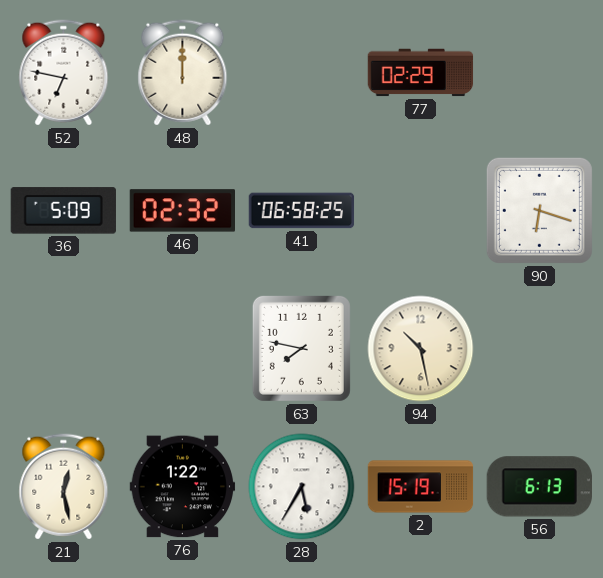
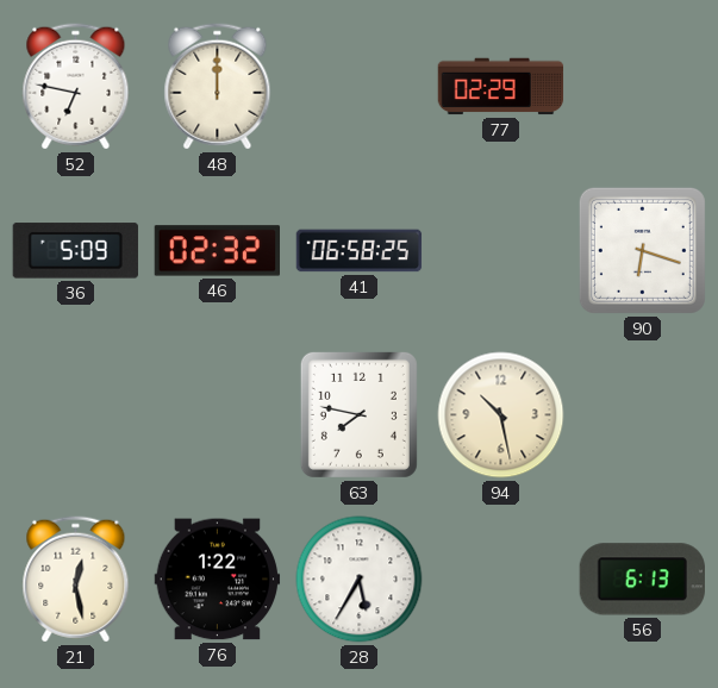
2: 15:19 -> none
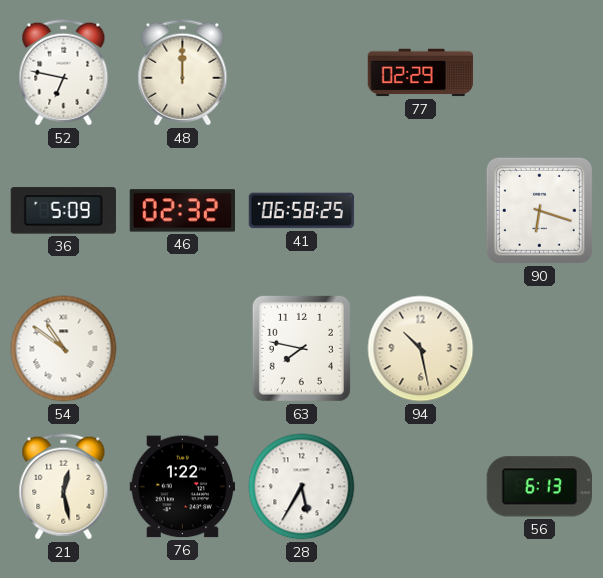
54: none -> 10:51
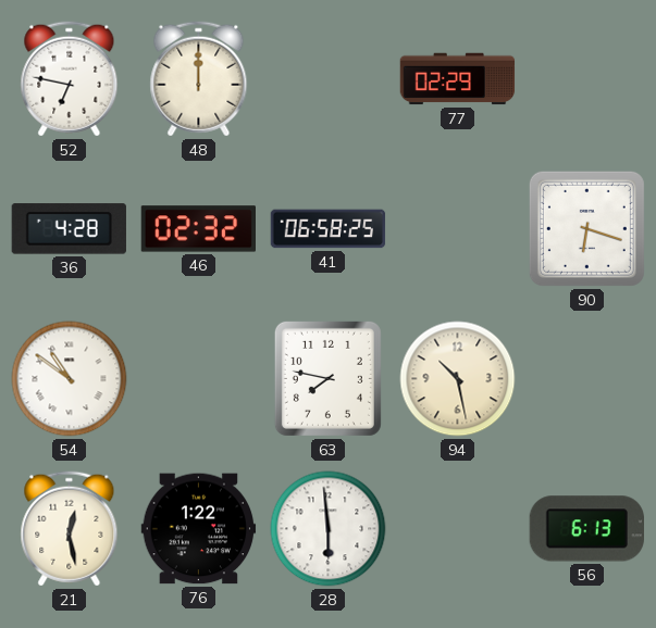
36: 5:09 -> 4:28
28: 5:35 -> 5:59
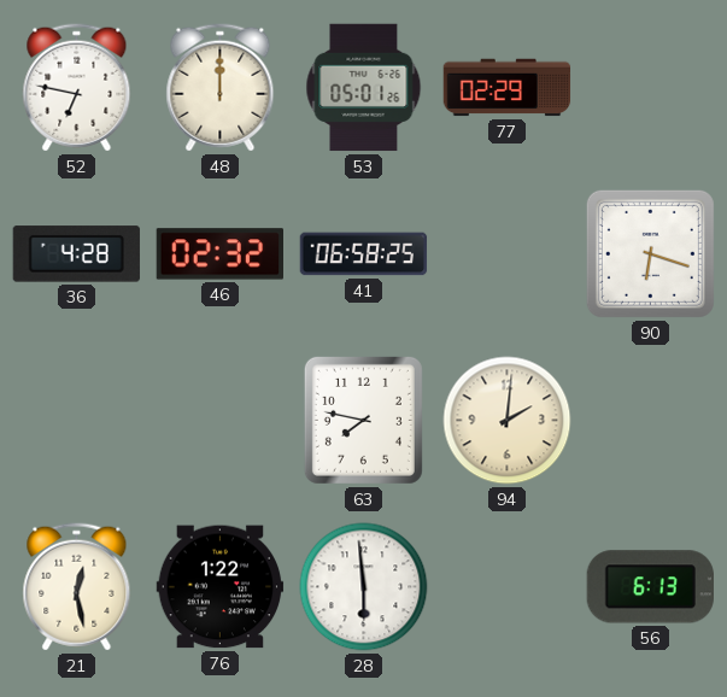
53: none -> 05:01
54: 10:51 -> none
94: 10:28 -> 2:01
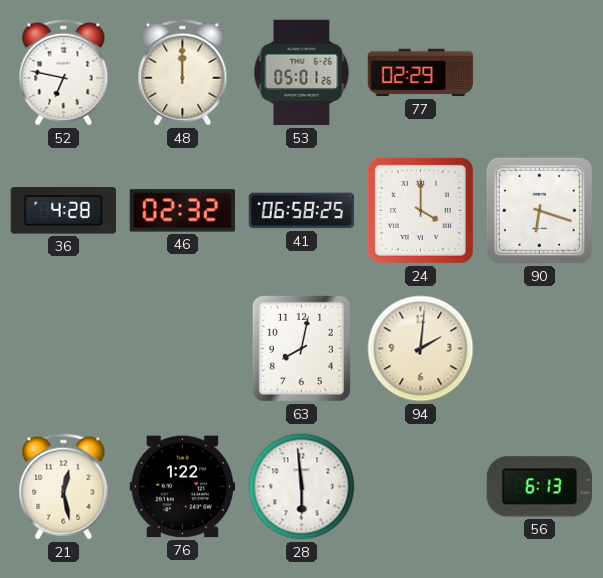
24: none -> 4:00
63: 7:47 -> 8:02
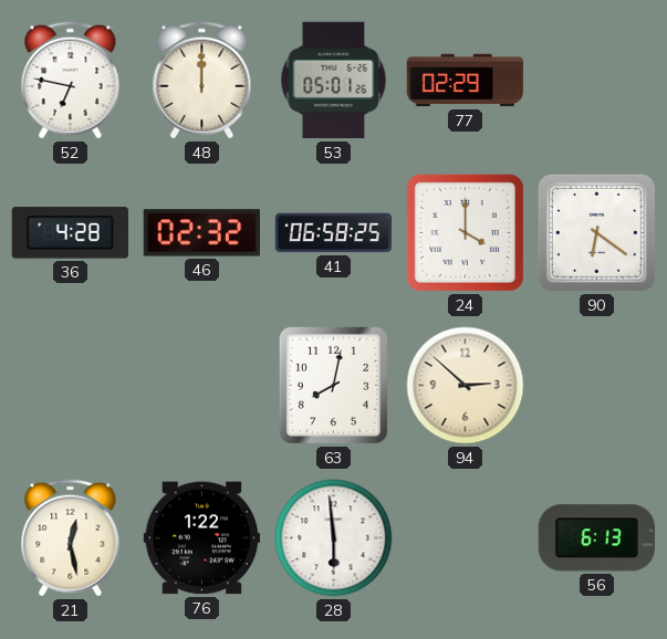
90: 6:18 -> 6:21
94: 2:01 -> 2:52
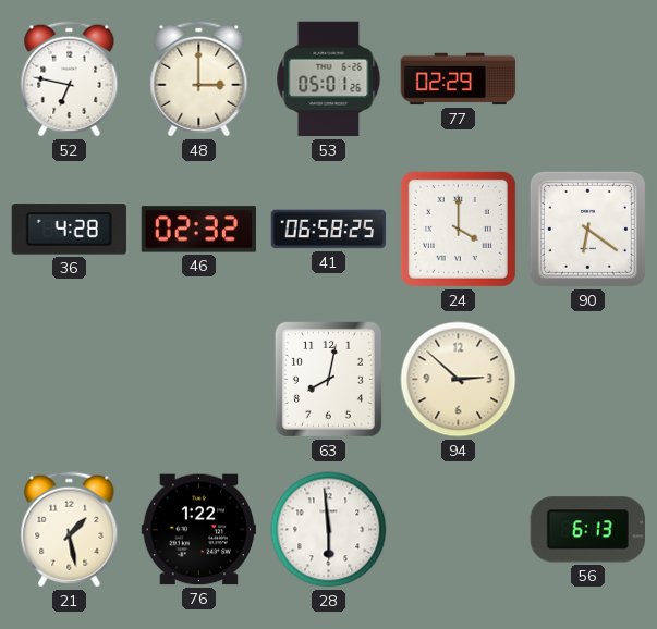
48: 12:00 -> 3:00
21: 12:28 -> 1:28
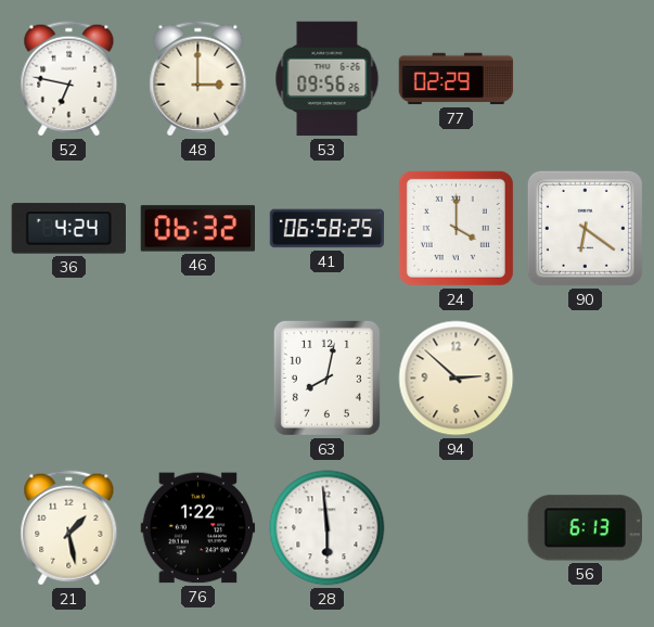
53: 05:01 -> 09:56
36: 4:28 -> 4:24
46: 02:32 -> 06:32
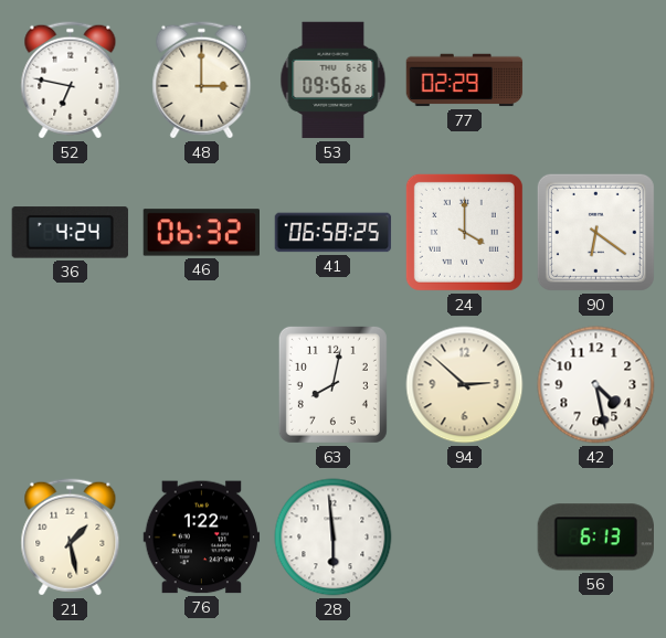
42: none -> 4:28
